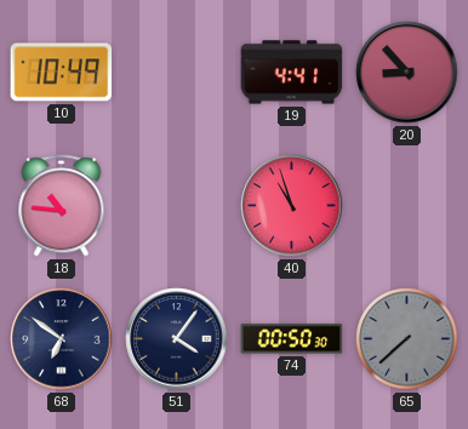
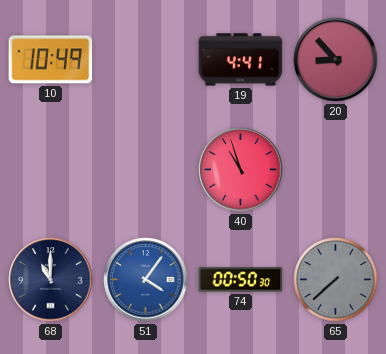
18: 10:46 -> none
68: 6:51 -> 11:00
51 dial: navy -> blue
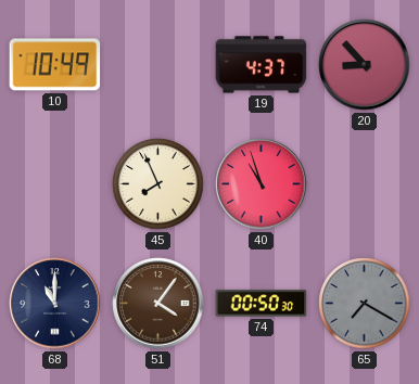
19: 4:41 -> 4:37
45: none -> 7:56
51 dial: blue -> brown
65: 7:38 -> 7:20
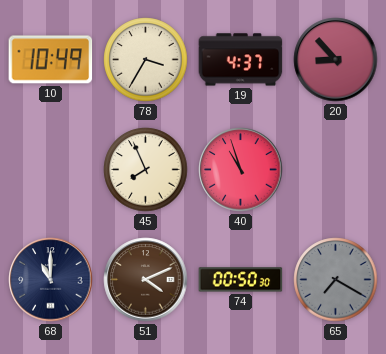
78: none -> 3:35
51: 4:06 -> 4:11
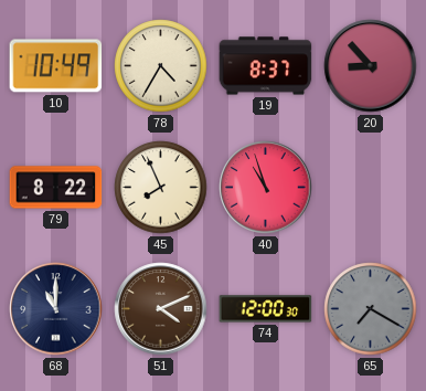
78: 3:35 -> 4:35
19: 4:37 -> 8:37
79: none -> 8:22
74: 00:50 -> 12:00
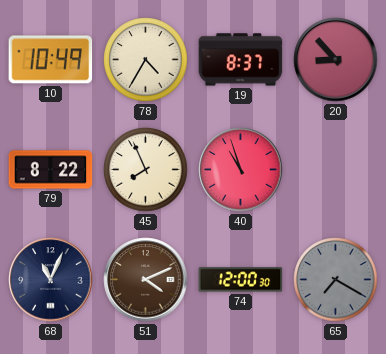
68: 11:00 -> 11:04
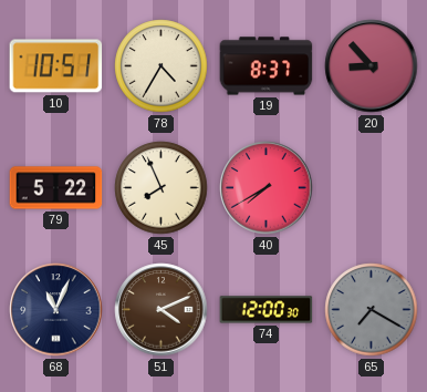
10: 10:49 -> 10:51
79: 8:22 -> 5:22
40: 10:57 -> 7:40
